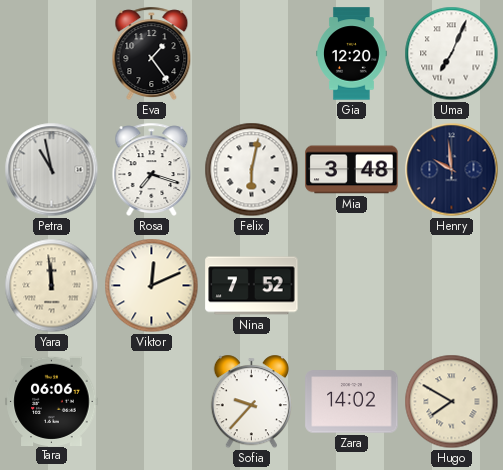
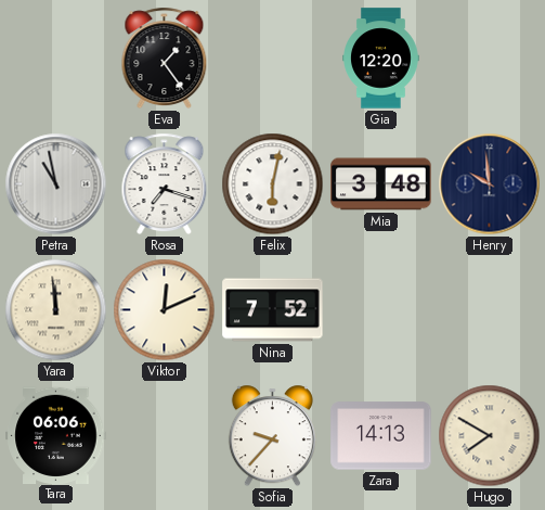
Uma: 7:04 -> none
Zara: 14:02 -> 14:13
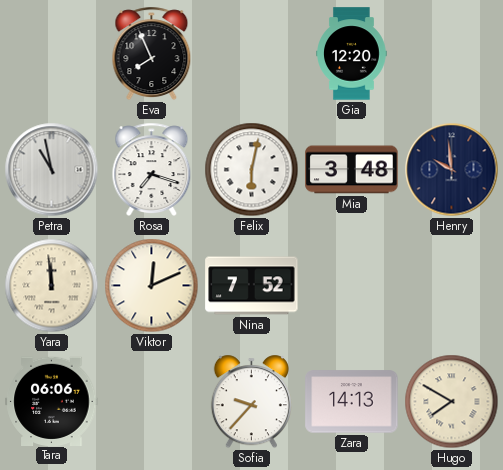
Eva: 1:24 -> 7:56
